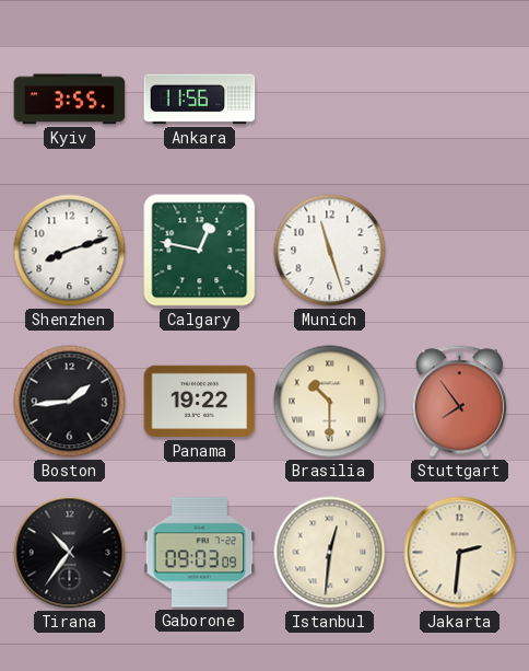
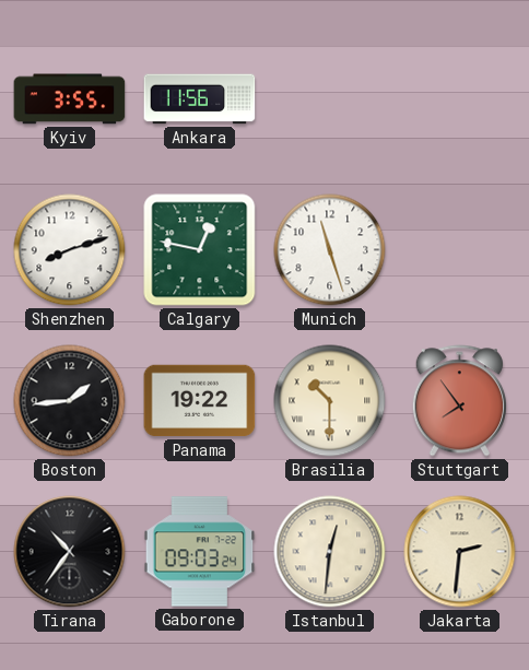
Gaborone: 09:03:09 -> 09:03:24
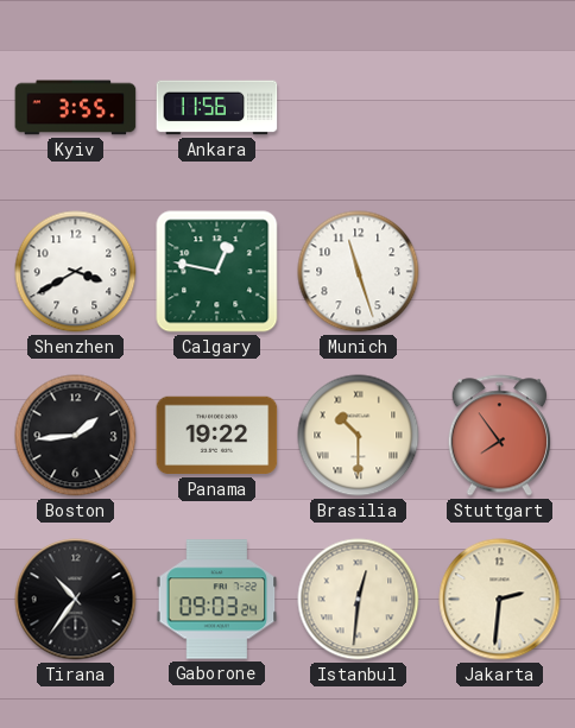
Shenzhen: 8:12 -> 3:40
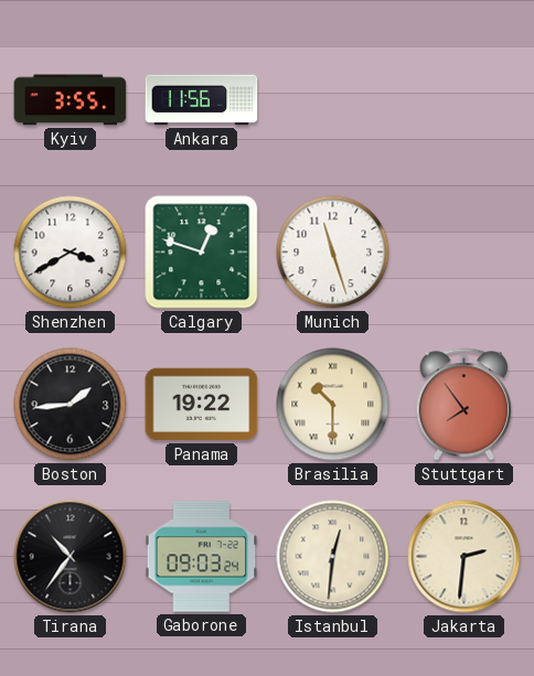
Calgary: 12:47 -> 12:48
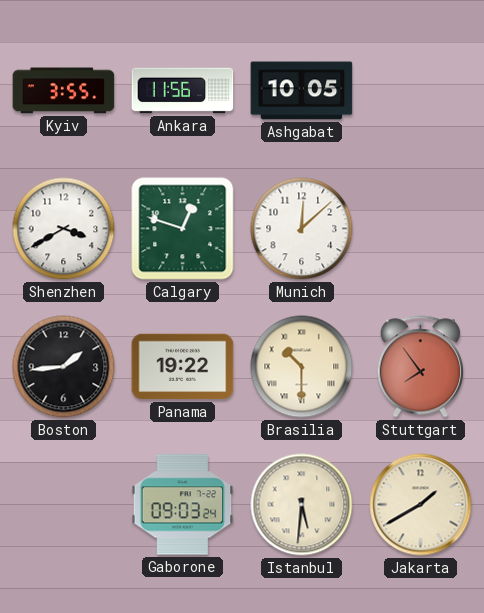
Ashgabat: none -> 10:05
Munich: 11:27 -> 12:08
Tirana: 10:36 -> none
Istanbul: 12:31 -> 5:31
Jakarta: 2:31 -> 1:40
